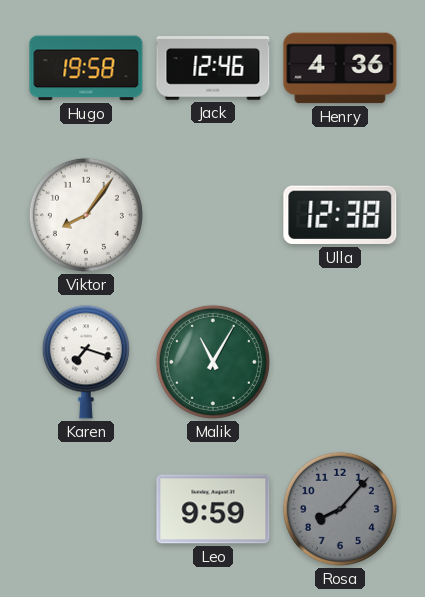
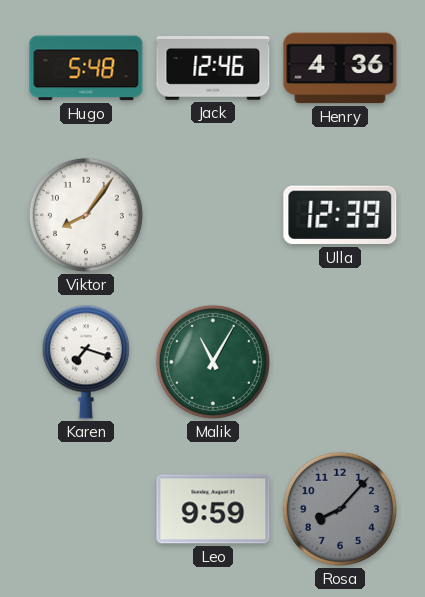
Hugo: 19:58 -> 5:48
Ulla: 12:38 -> 12:39
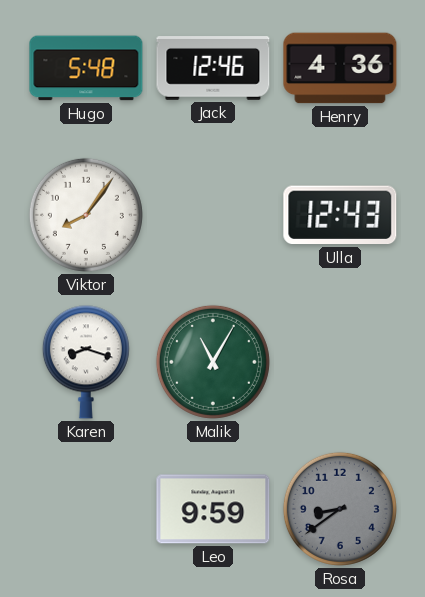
Ulla: 12:39 -> 12:43
Karen: 7:18 -> 8:18
Rosa: 8:07 -> 8:39
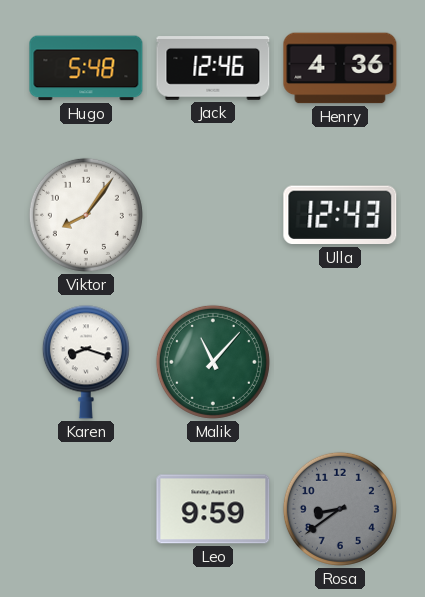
Malik: 11:05 -> 11:07
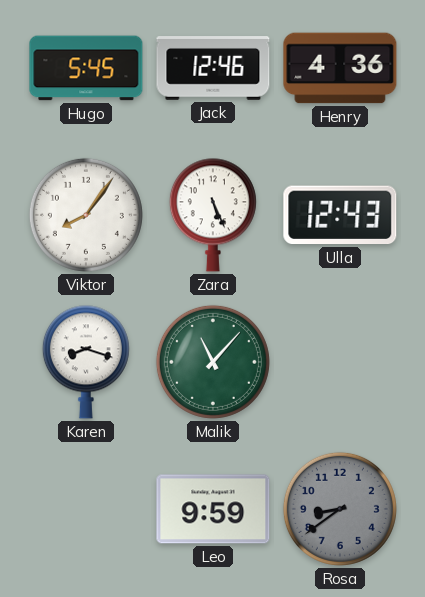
Hugo: 5:48 -> 5:45
Zara: none -> 5:26
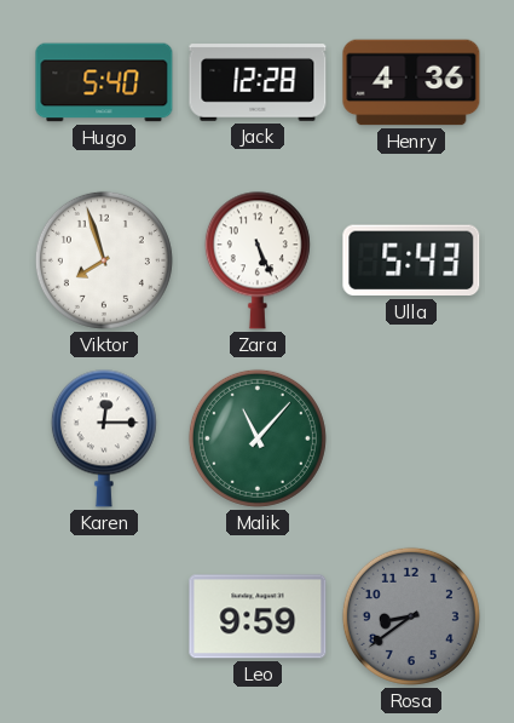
Hugo: 5:45 -> 5:40
Jack: 12:46 -> 12:28
Viktor: 8:06 -> 7:57
Ulla: 12:43 -> 5:43
Karen: 8:18 -> 12:15
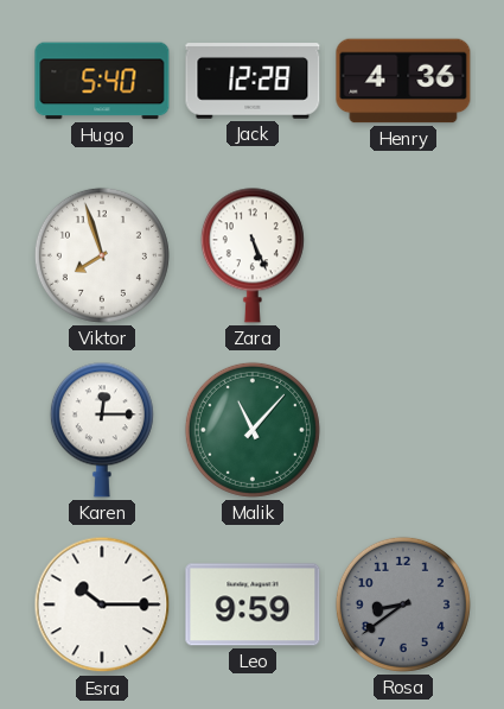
Ulla: 5:43 -> none
Esra: none -> 10:15
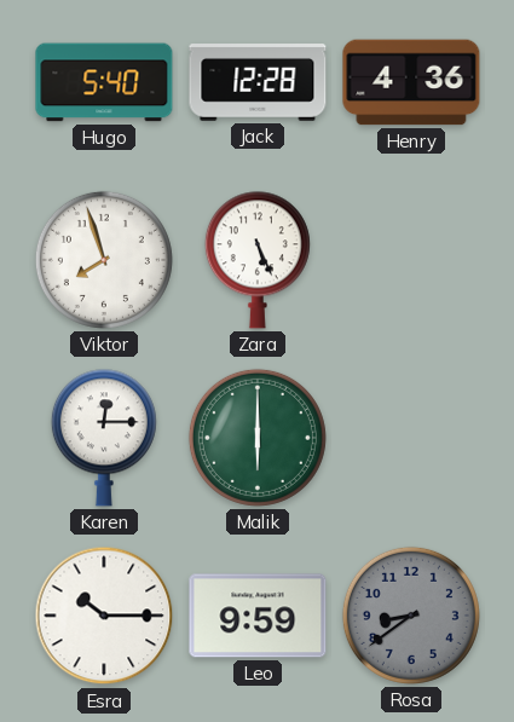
Malik: 11:07 -> 6:00
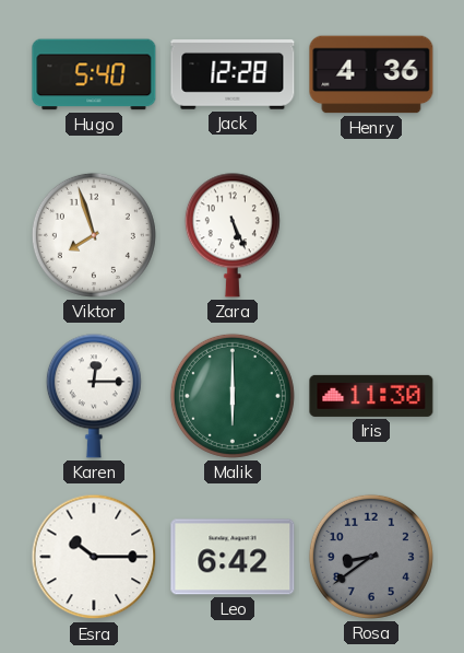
Iris: none -> 11:30
Leo: 9:59 -> 6:42
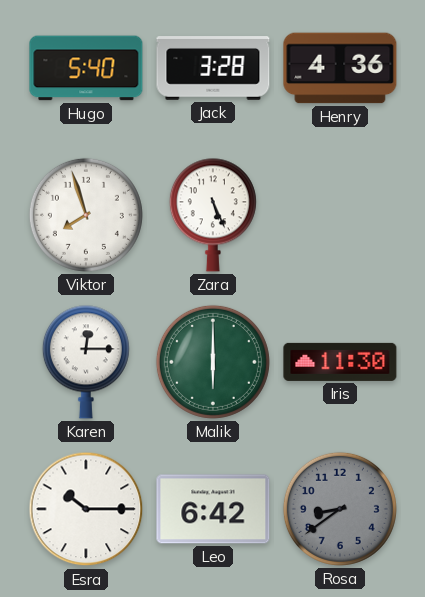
Jack: 12:28 -> 3:28
